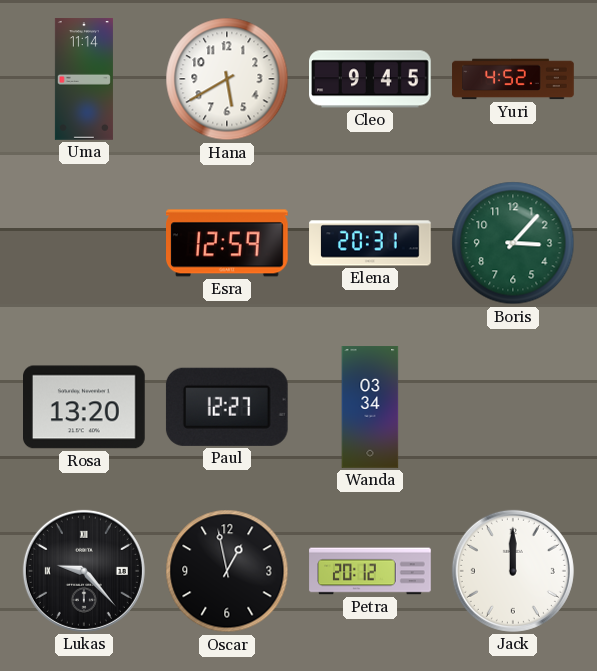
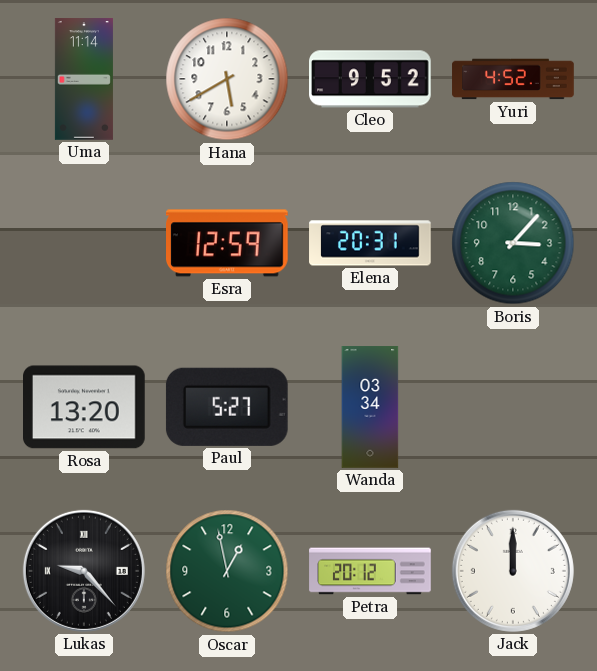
Cleo: 9:45 -> 9:52
Paul: 12:27 -> 5:27
Oscar dial: black -> green
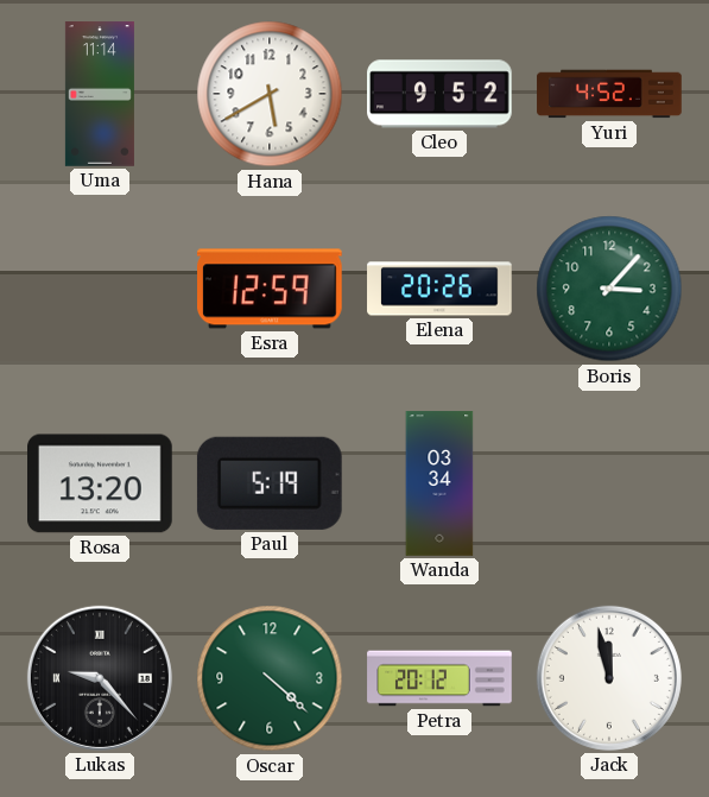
Elena: 20:31 -> 20:26
Paul: 5:27 -> 5:19
Oscar: 12:58 -> 4:22
Jack: 12:00 -> 11:58
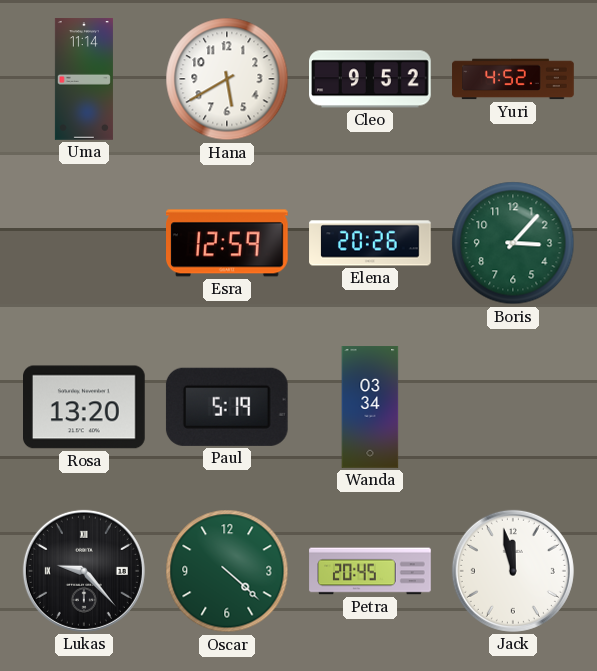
Petra: 20:12 -> 20:45
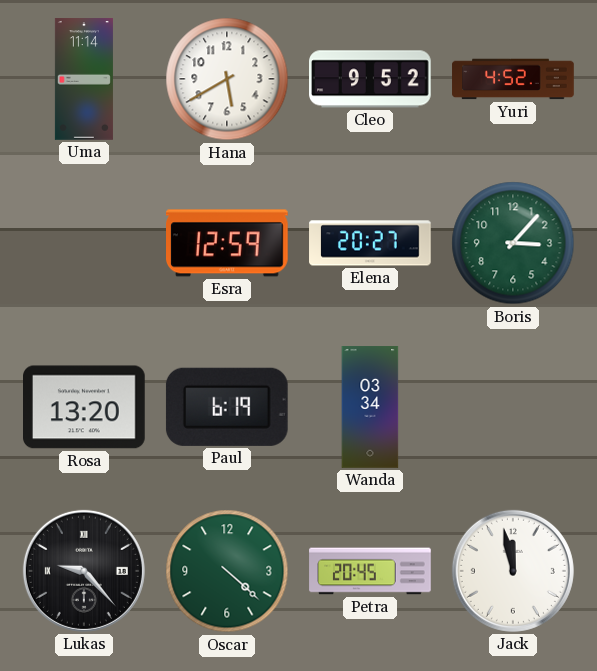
Elena: 20:26 -> 20:27
Paul: 5:19 -> 6:19
